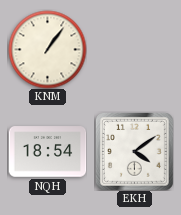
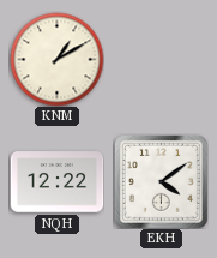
KNM: 1:06 -> 1:10
NQH: 18:54 -> 12:22
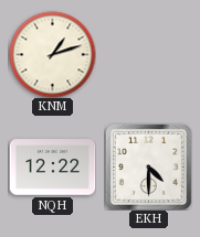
KNM: 1:10 -> 1:12
EKH: 4:09 -> 4:30
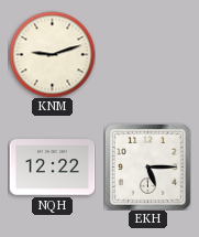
KNM: 1:12 -> 9:12
EKH: 4:30 -> 5:15
